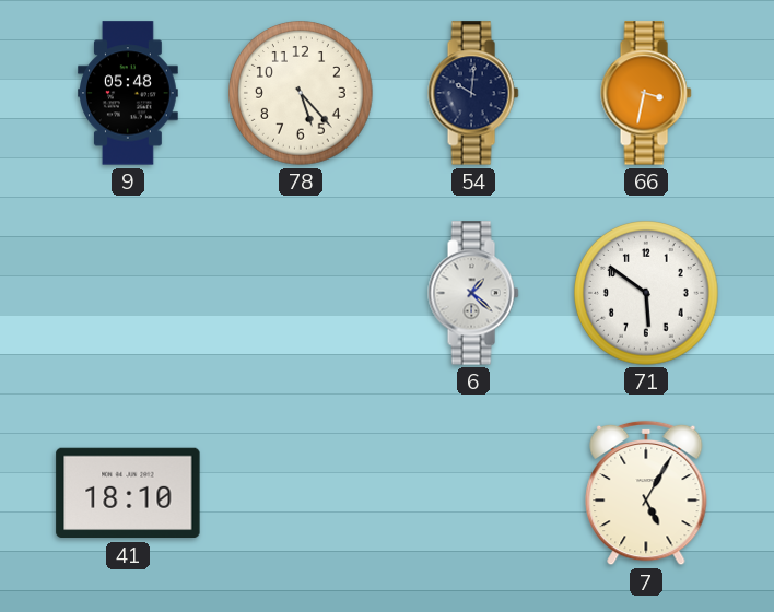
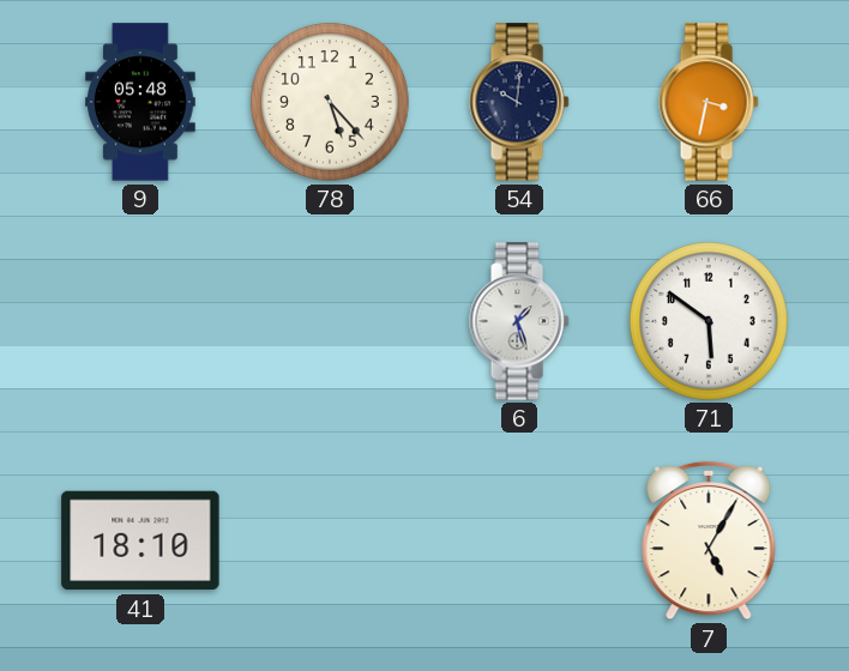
6: 1:22 -> 1:27
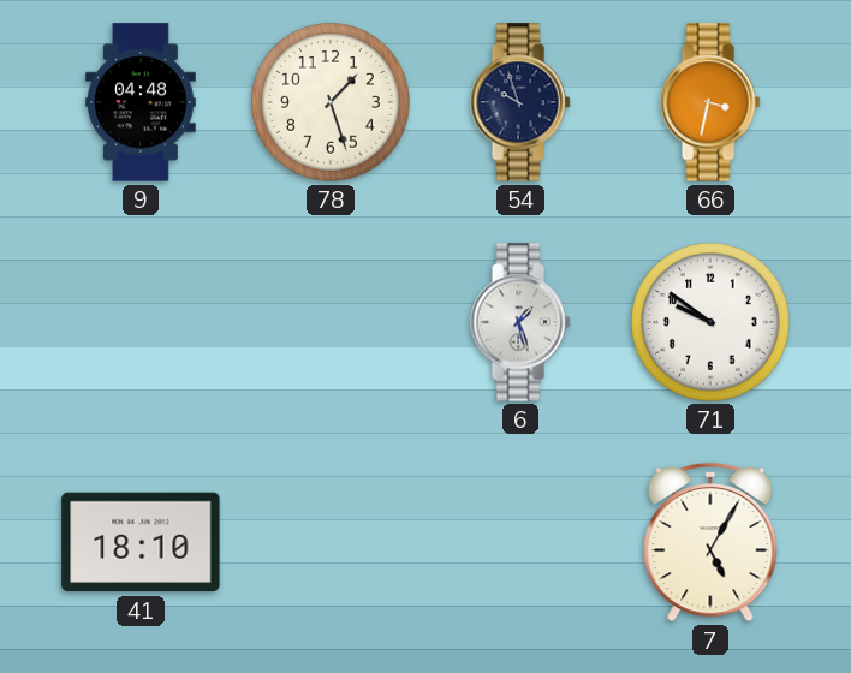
9: 05:48 -> 04:48
78: 5:23 -> 1:27
54: 10:01 -> 9:57
71: 5:51 -> 9:51
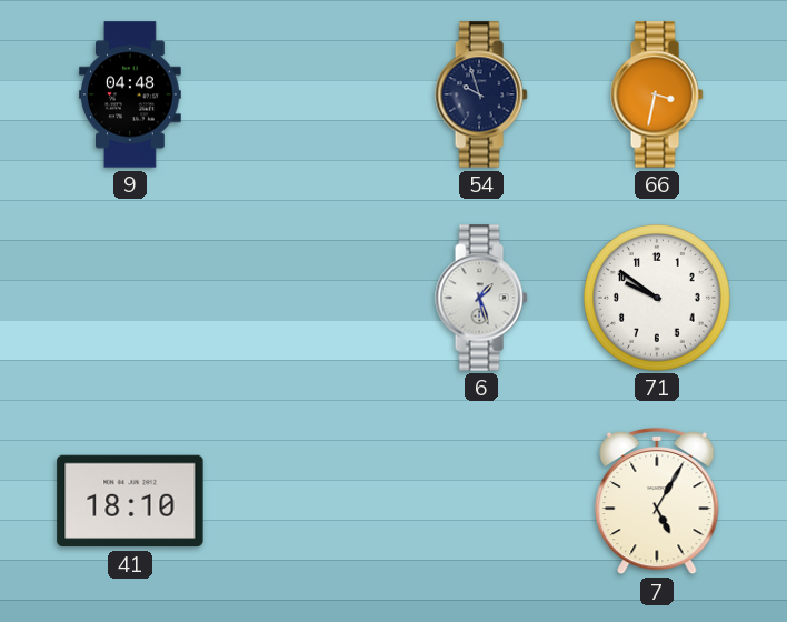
78: 1:27 -> none
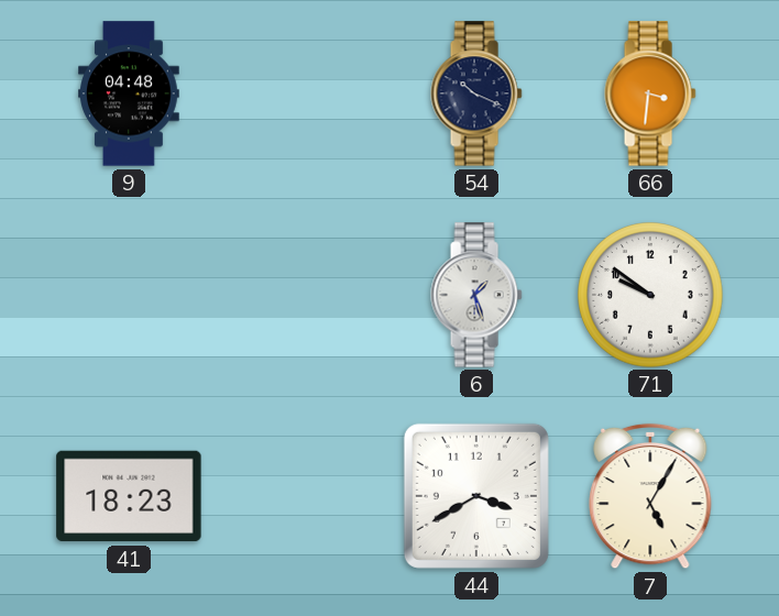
54: 9:57 -> 10:19
66: 3:32 -> 3:31
41: 18:10 -> 18:23
44: none -> 3:40
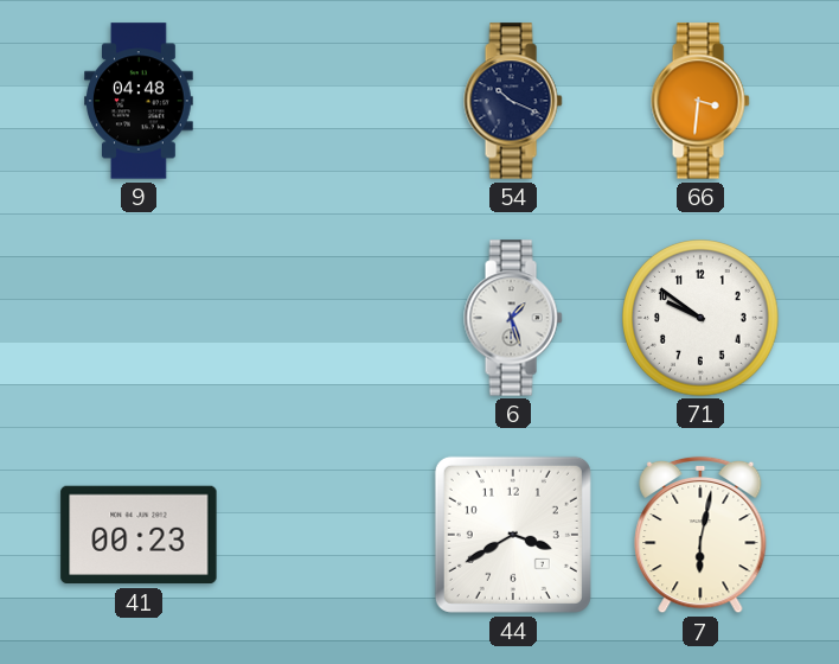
41: 18:23 -> 00:23
7: 5:05 -> 6:02
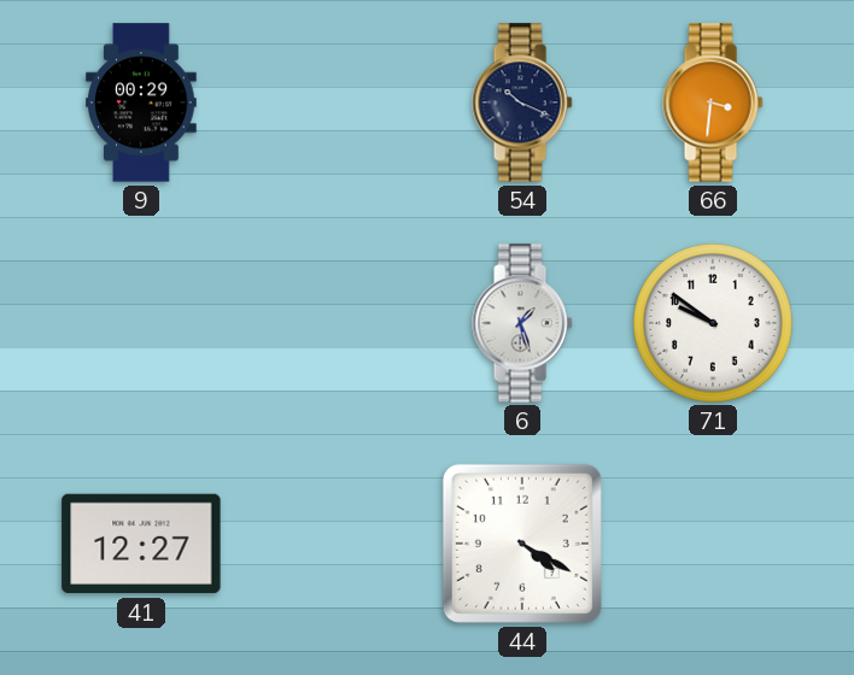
9: 04:48 -> 00:29
41: 00:23 -> 12:27
44: 3:40 -> 4:20
7: 6:02 -> none
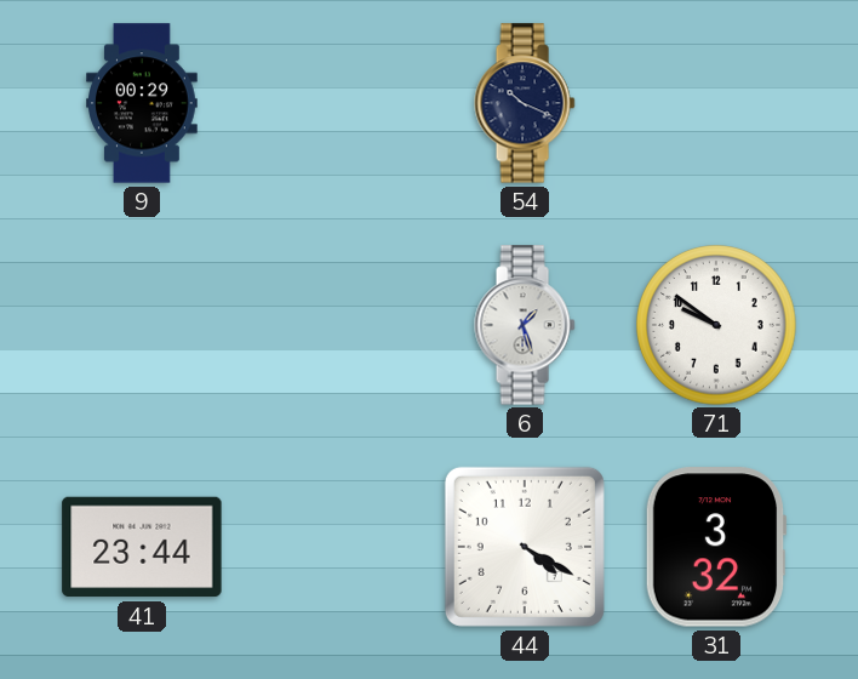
66: 3:31 -> none
41: 12:27 -> 23:44
31: none -> 3:32
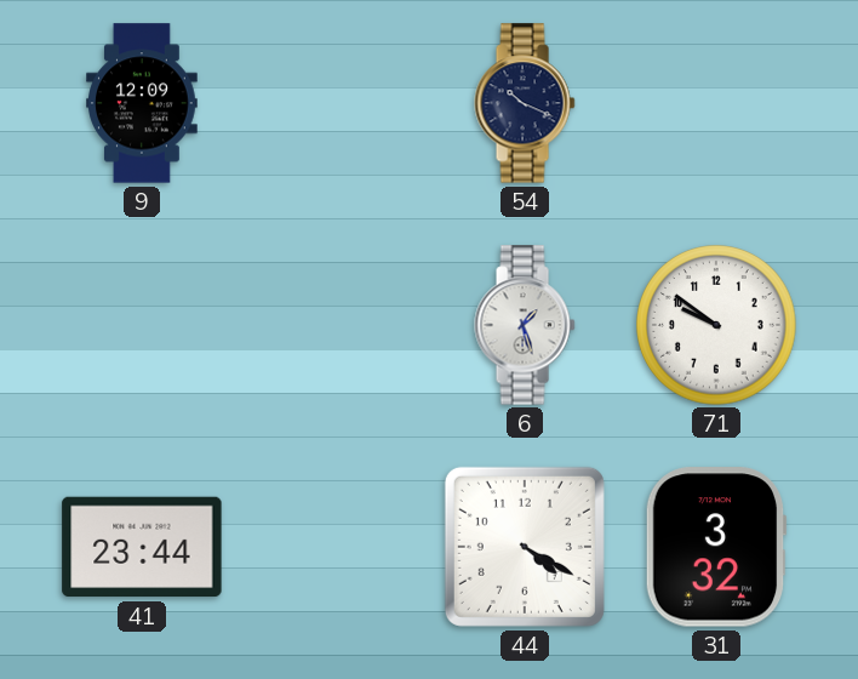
9: 00:29 -> 12:09
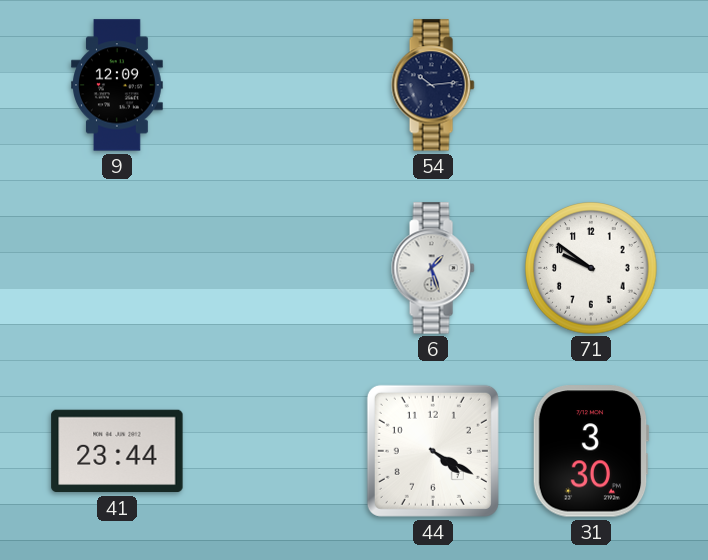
54: 10:19 -> 10:14
31: 3:32 -> 3:30
